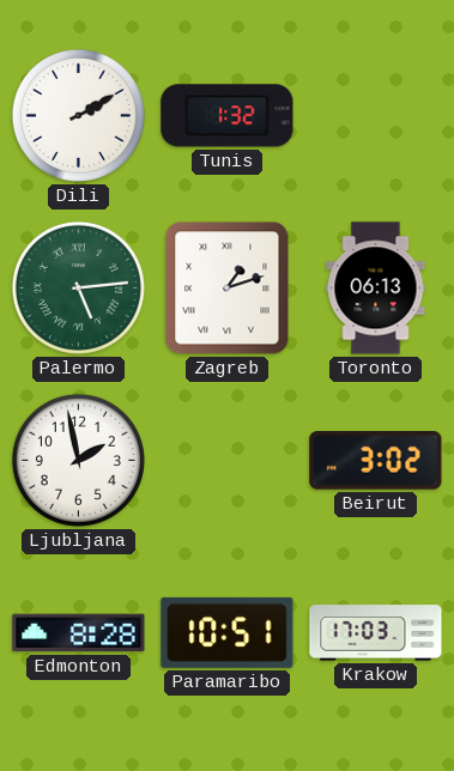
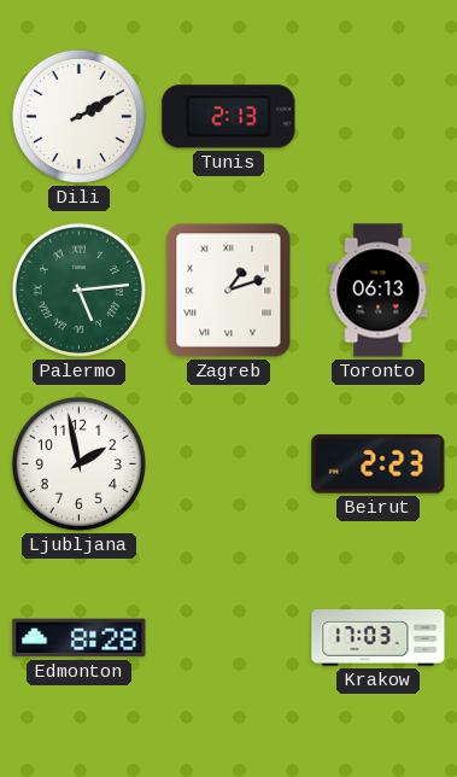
Tunis: 1:32 -> 2:13
Beirut: 3:02 -> 2:23
Paramaribo: 10:51 -> none
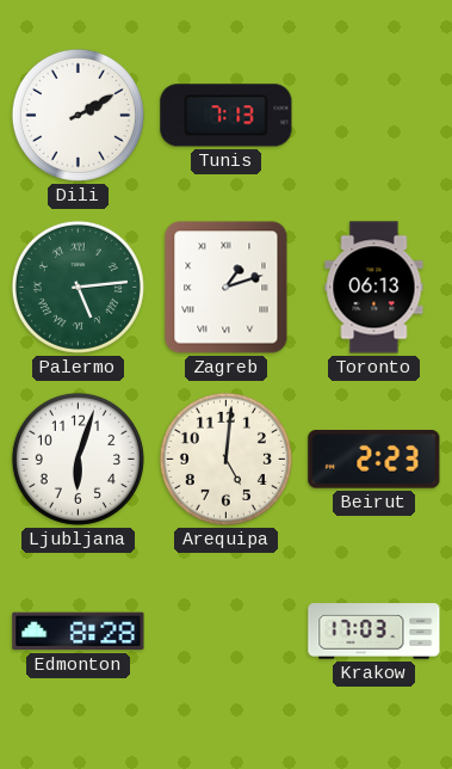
Tunis: 2:13 -> 7:13
Ljubljana: 1:58 -> 6:03
Arequipa: none -> 5:01
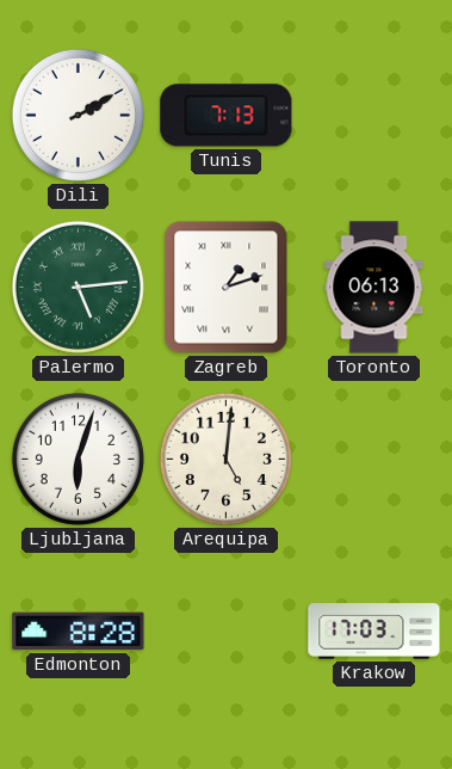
Beirut: 2:23 -> none
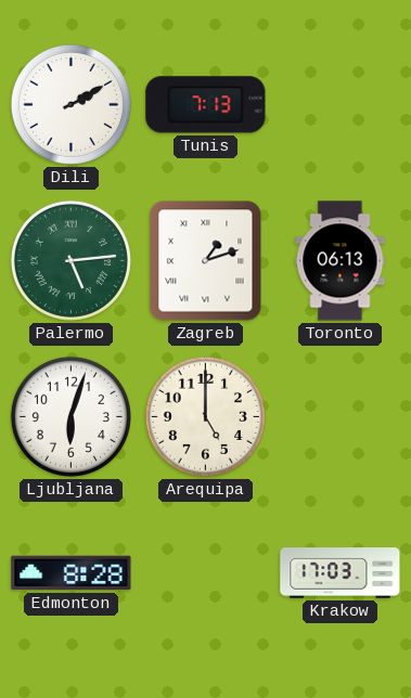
Arequipa: 5:01 -> 5:00
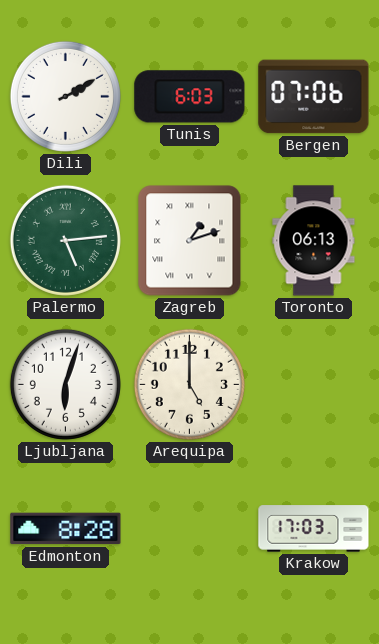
Tunis: 7:13 -> 6:03
Bergen: none -> 07:06
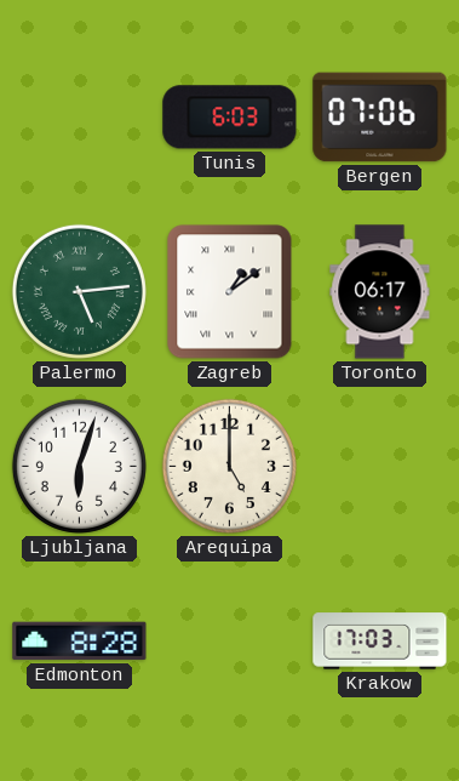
Dili: 2:10 -> none
Zagreb: 1:12 -> 1:09
Toronto: 06:13 -> 06:17
